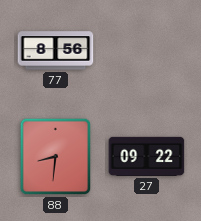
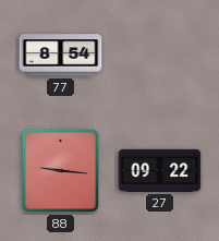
77: 8:56 -> 8:54
88: 8:31 -> 9:16
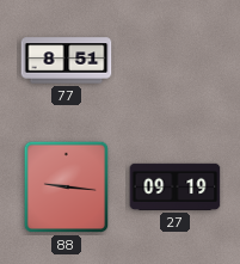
77: 8:54 -> 8:51
27: 09:22 -> 09:19
